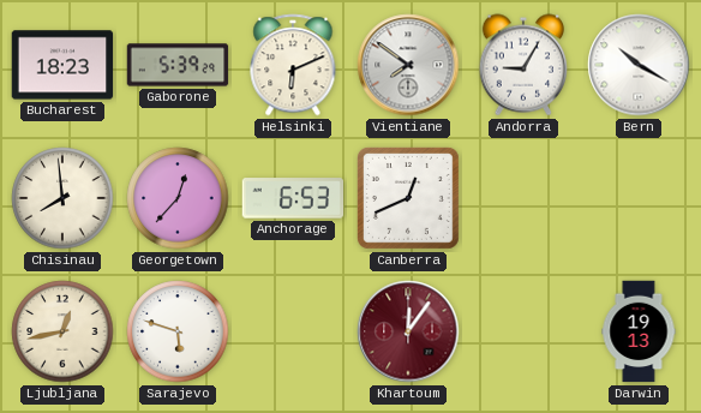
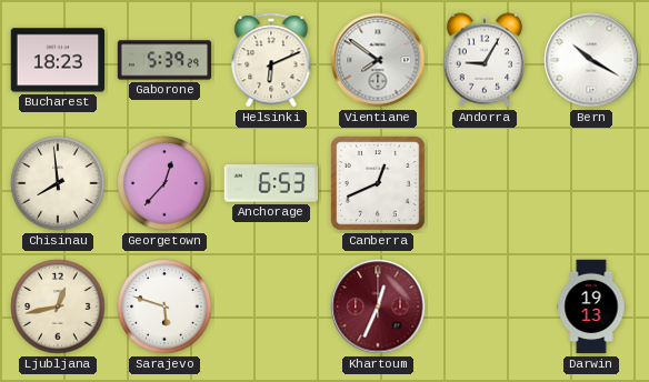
Khartoum: 12:06 -> 12:34
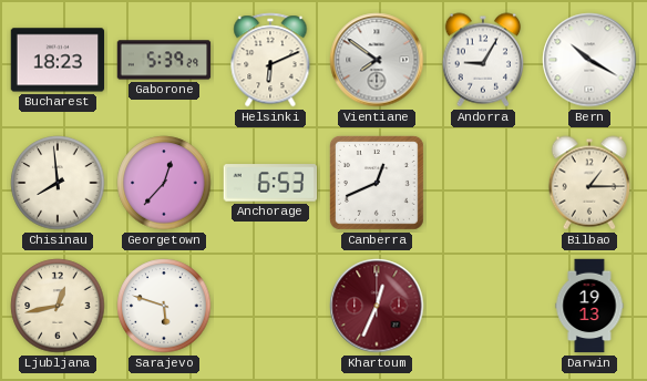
Bilbao: none -> 1:15
